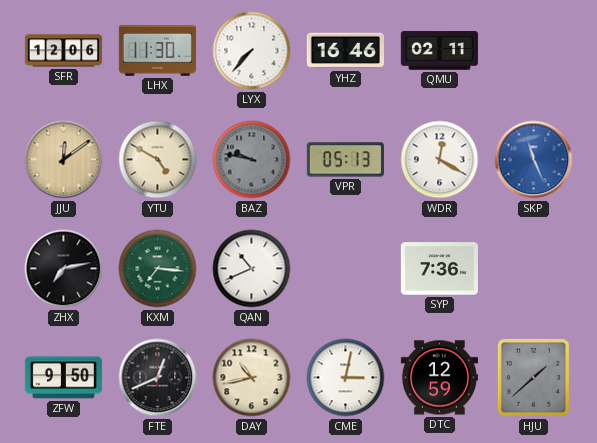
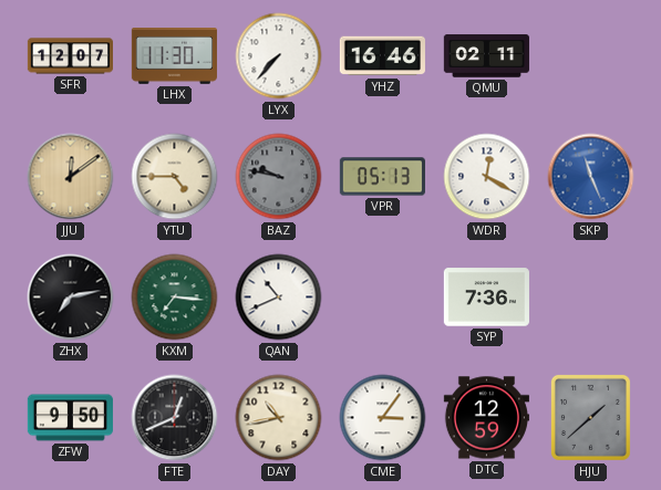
SFR: 12:06 -> 12:07
YTU: 4:50 -> 4:45
CME: 3:02 -> 3:06
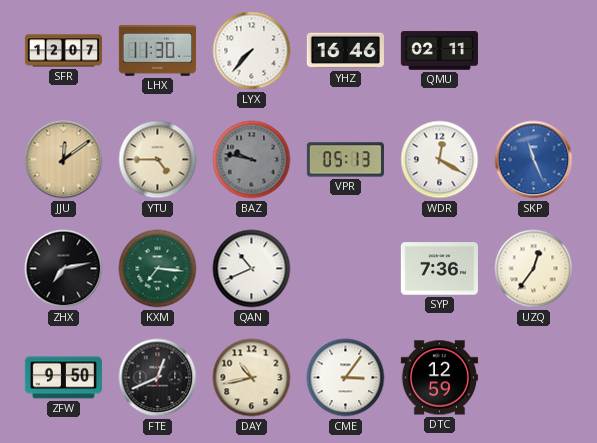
UZQ: none -> 12:36
HJU: 1:38 -> none
